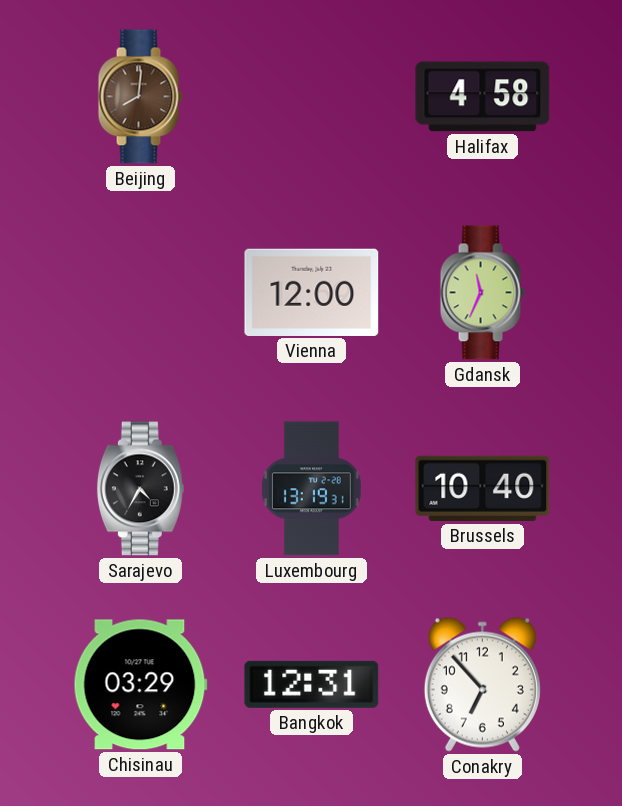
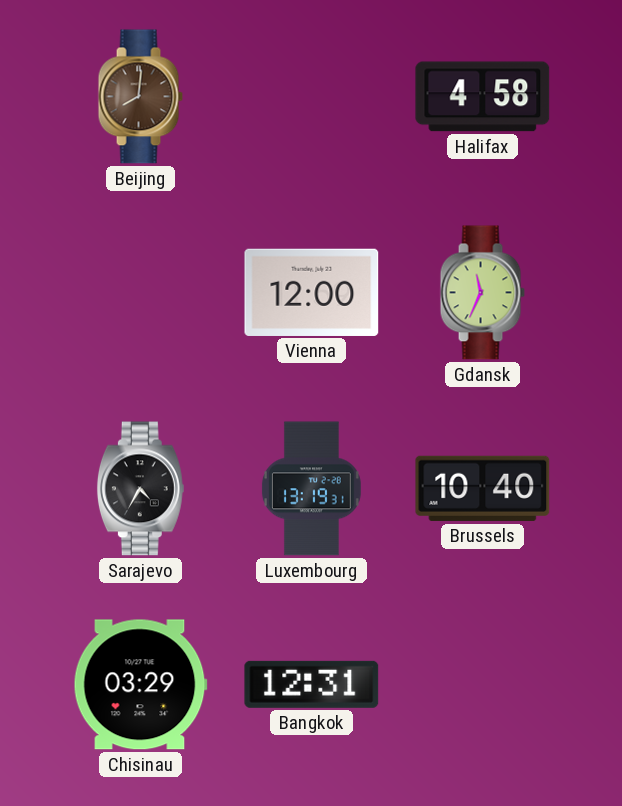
Conakry: 6:53 -> none
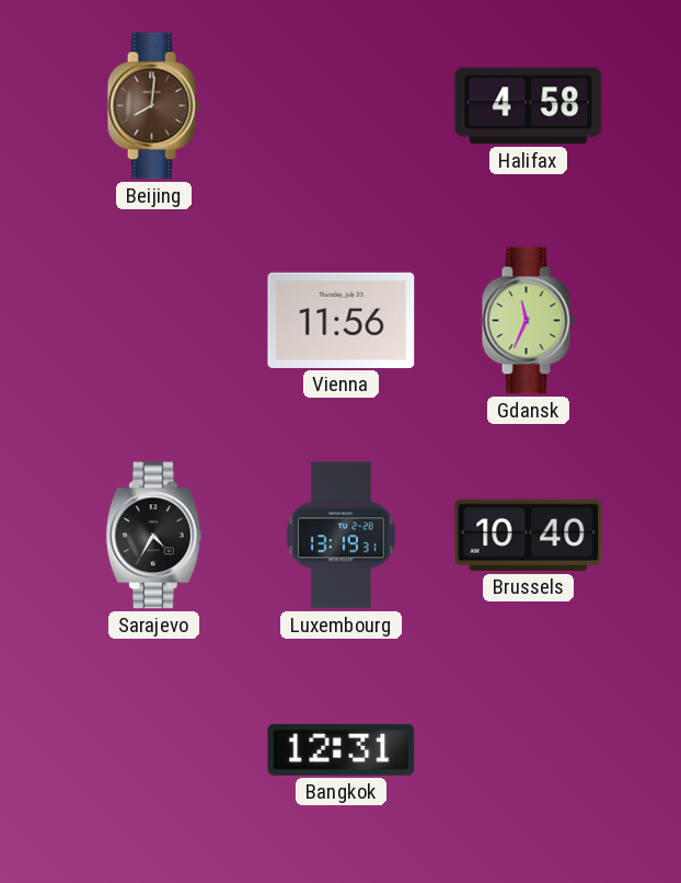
Vienna: 12:00 -> 11:56
Chisinau: 03:29 -> none
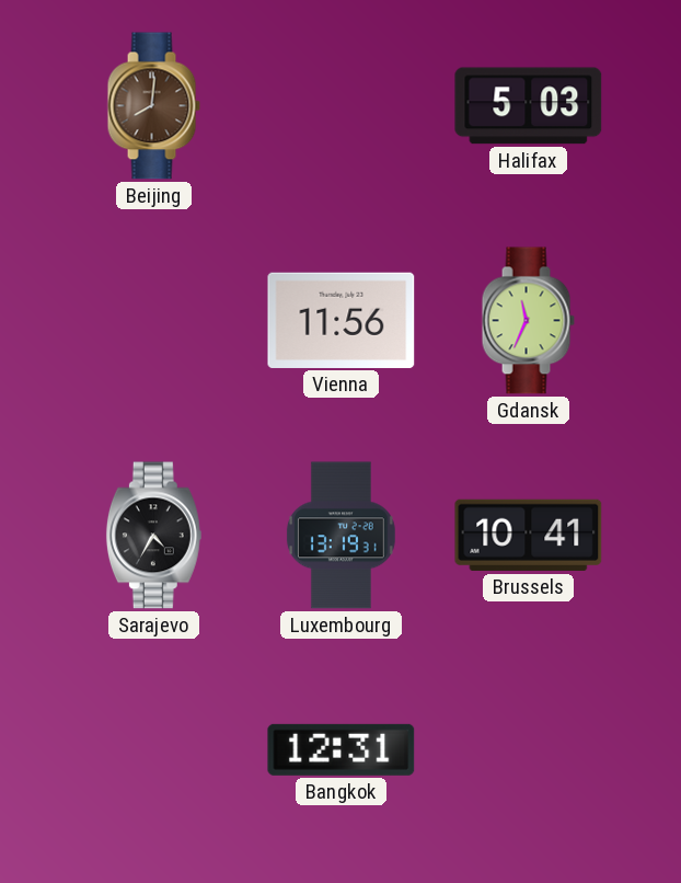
Halifax: 4:58 -> 5:03
Brussels: 10:40 -> 10:41
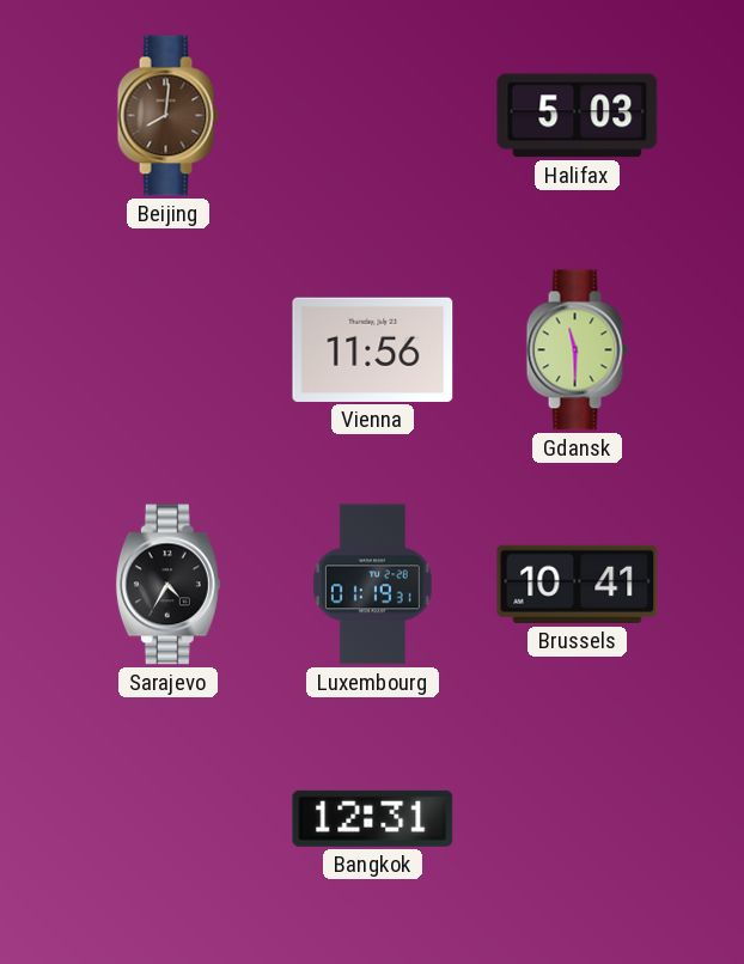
Gdansk: 11:34 -> 11:30
Luxembourg: 13:19 -> 01:19
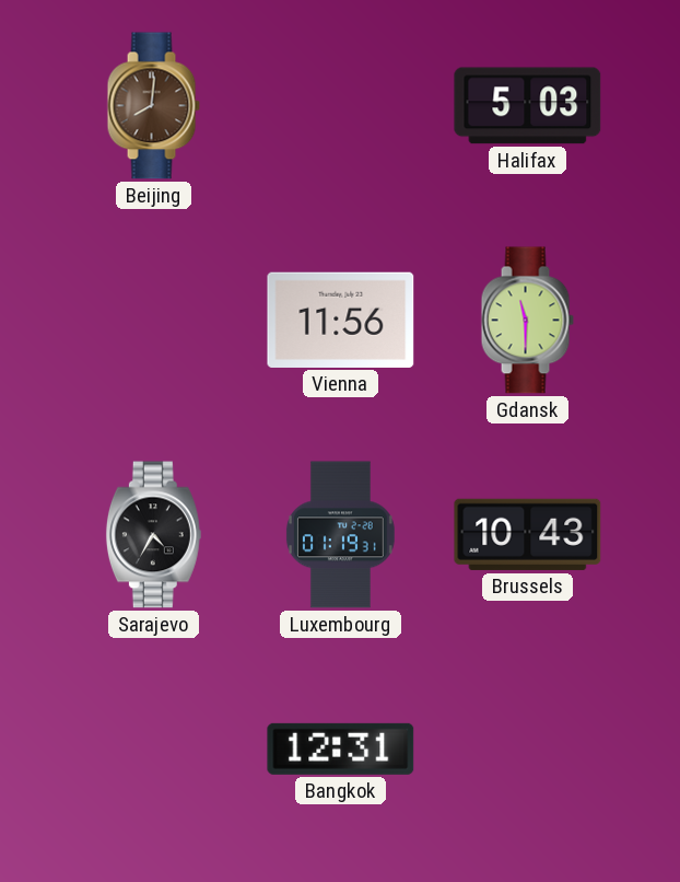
Brussels: 10:41 -> 10:43
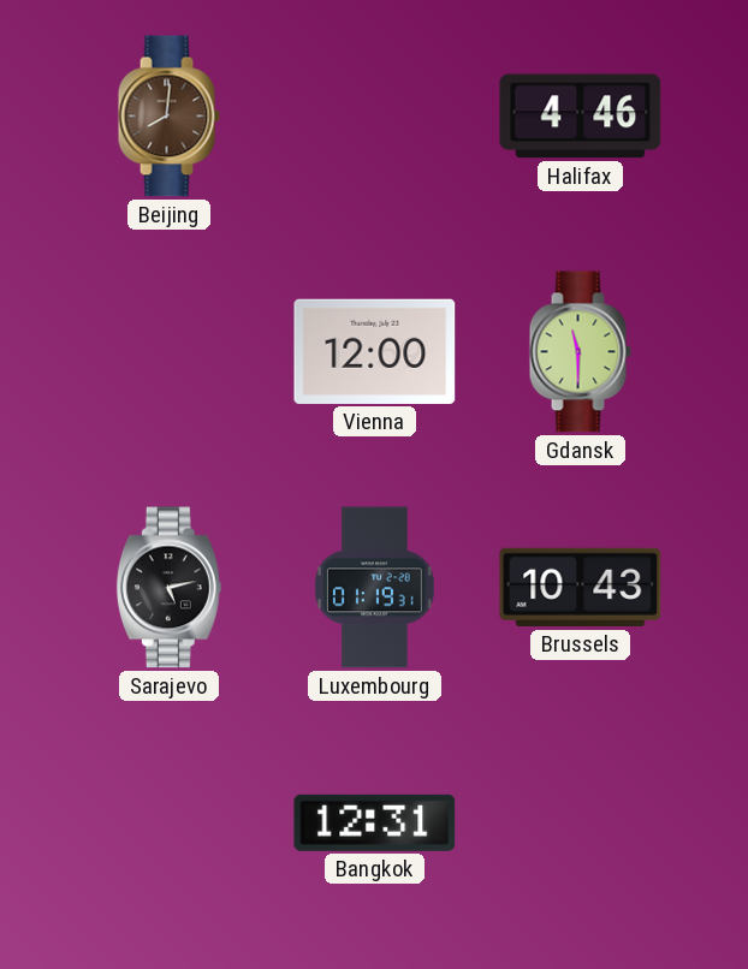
Halifax: 5:03 -> 4:46
Vienna: 11:56 -> 12:00
Sarajevo: 4:35 -> 5:13
